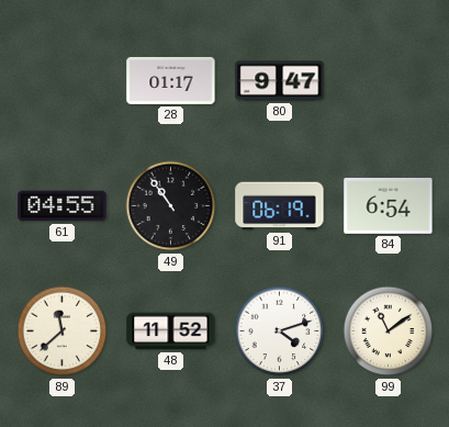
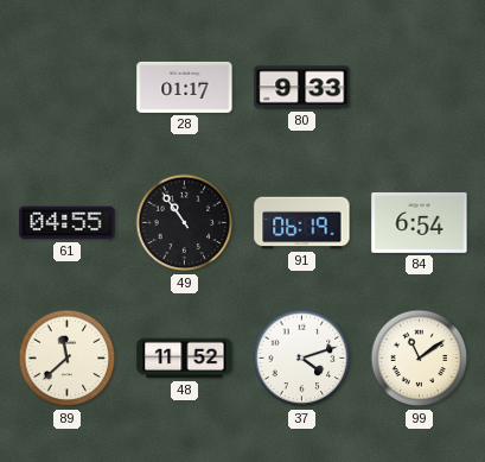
80: 9:47 -> 9:33
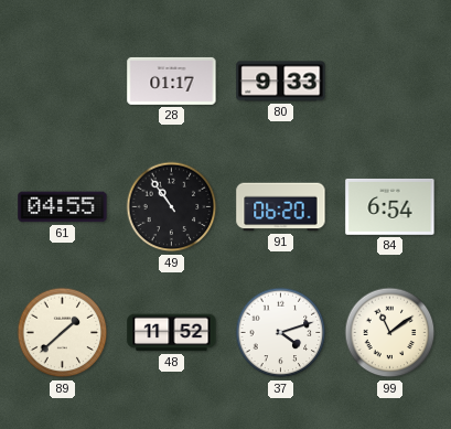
91: 06:19 -> 06:20
89: 11:38 -> 1:38
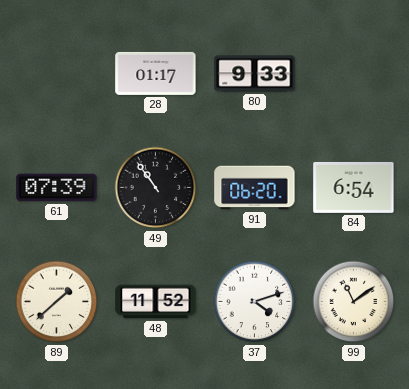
61: 04:55 -> 07:39
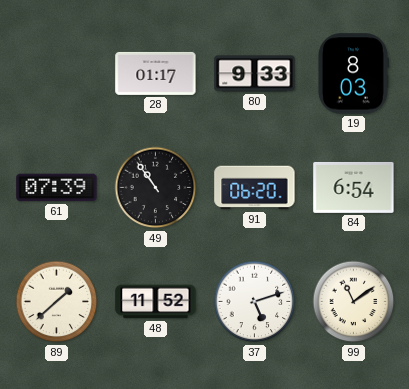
19: none -> 8:03
37: 4:12 -> 5:12
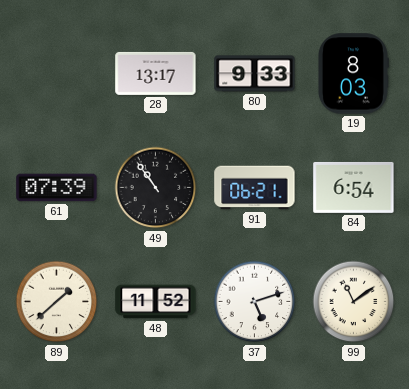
28: 01:17 -> 13:17
91: 06:20 -> 06:21
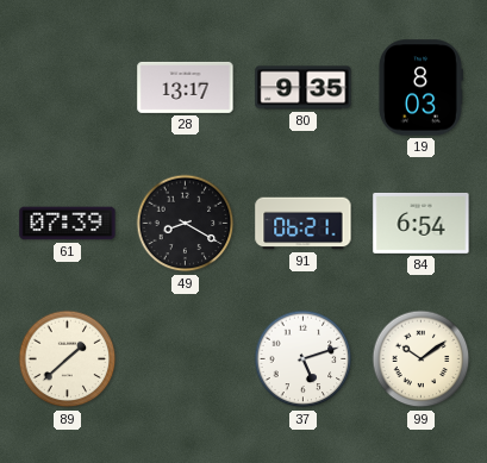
80: 9:33 -> 9:35
49: 10:54 -> 8:20
48: 11:52 -> none
99: 11:09 -> 10:09
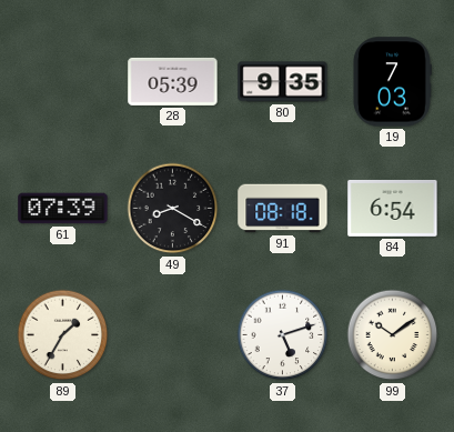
28: 13:17 -> 05:39
19: 8:03 -> 7:03
91: 06:21 -> 08:18
89: 1:38 -> 1:35
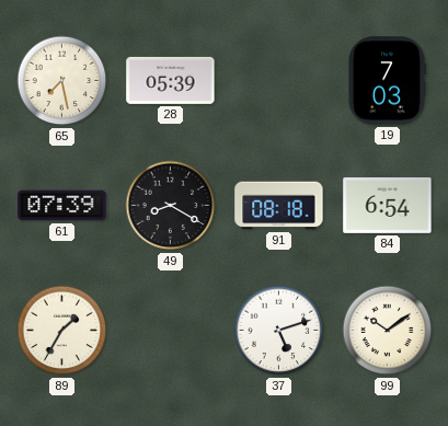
65: none -> 7:28
80: 9:35 -> none
